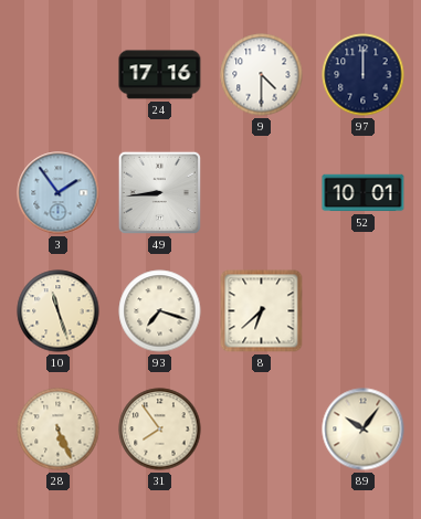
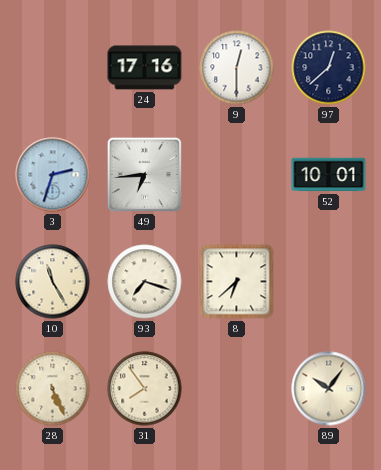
9: 4:30 -> 12:30
97: 12:00 -> 12:38
3: 1:54 -> 2:33
49: 8:44 -> 6:44
10: 11:27 -> 11:25
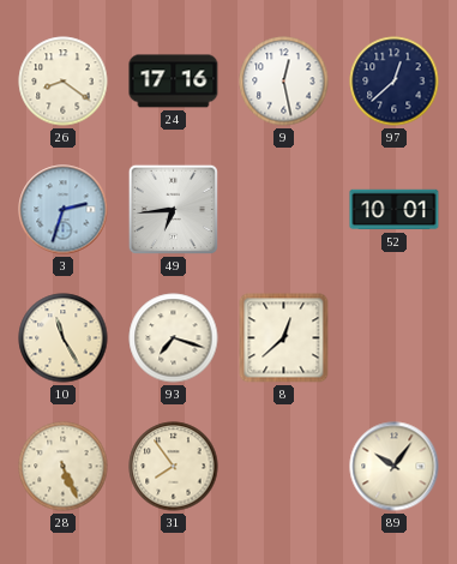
26: none -> 8:21
9: 12:30 -> 12:28
8: 6:38 -> 12:38
